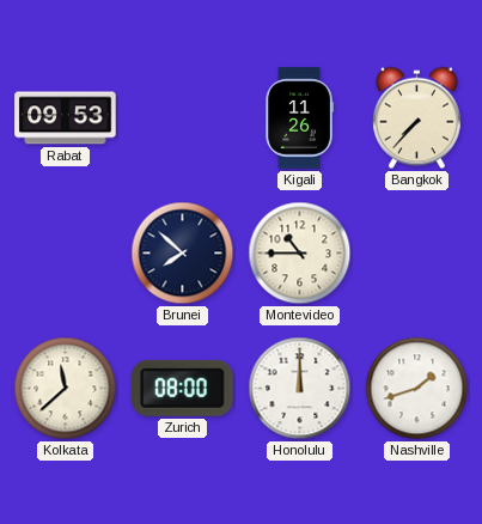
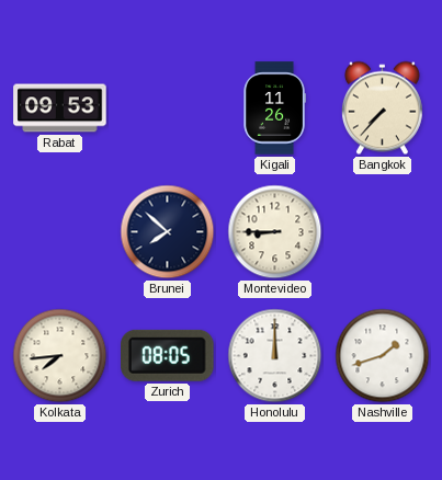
Montevideo: 10:45 -> 8:45
Kolkata: 11:38 -> 7:44
Zurich: 08:00 -> 08:05
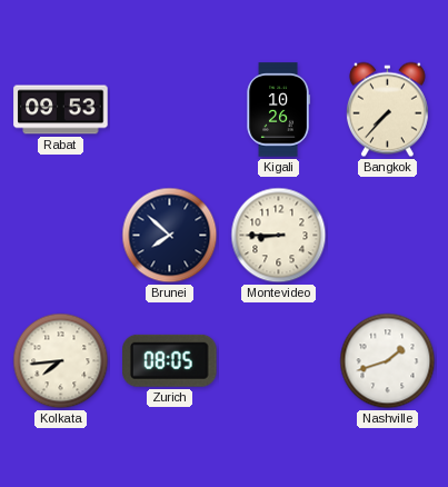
Kigali: 11:26 -> 10:26
Honolulu: 12:00 -> none
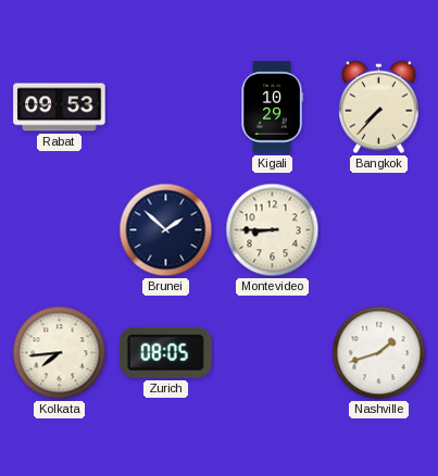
Kigali: 10:26 -> 10:29
Brunei: 7:52 -> 1:52
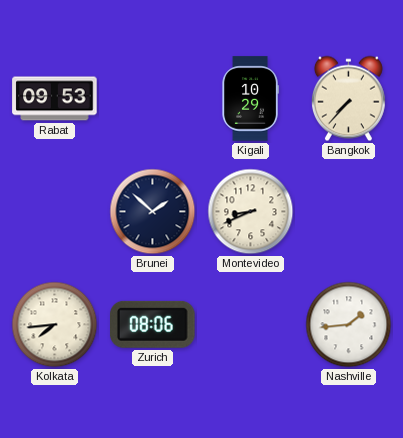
Montevideo: 8:45 -> 8:41
Zurich: 08:05 -> 08:06
Nashville: 1:42 -> 1:44
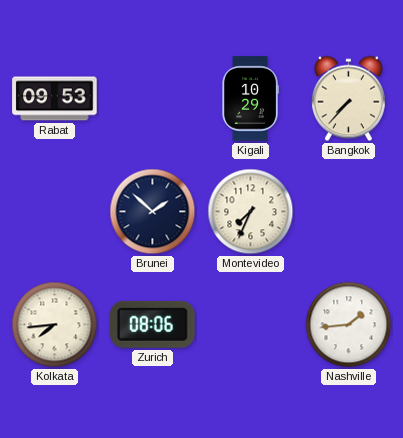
Montevideo: 8:41 -> 7:34
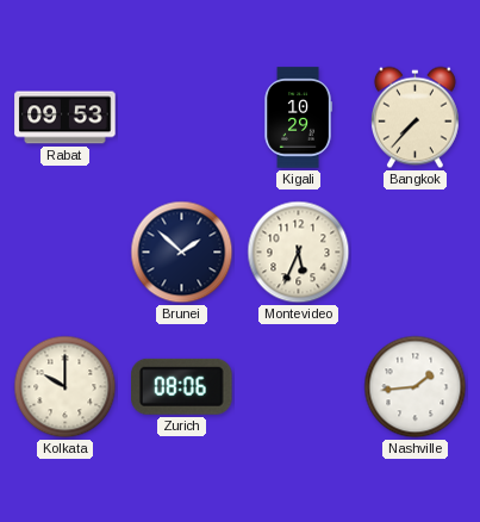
Montevideo: 7:34 -> 5:34
Kolkata: 7:44 -> 10:00
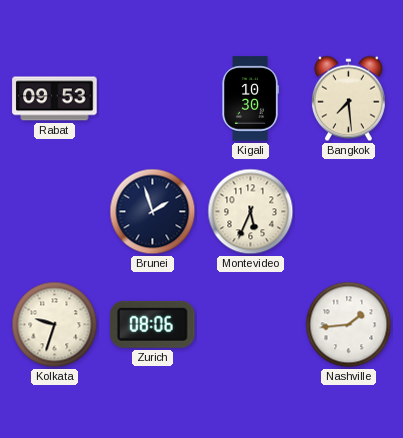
Kigali: 10:29 -> 10:30
Bangkok: 7:37 -> 7:29
Brunei: 1:52 -> 1:57
Kolkata: 10:00 -> 9:33
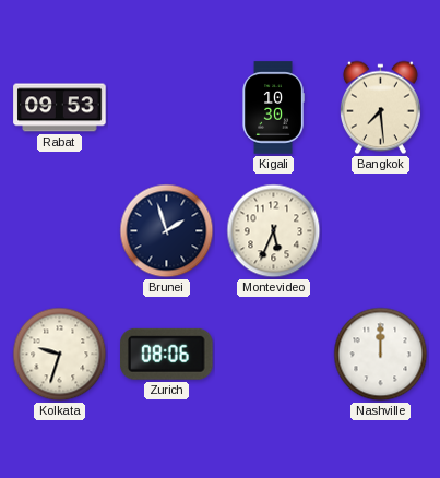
Nashville: 1:44 -> 12:00
